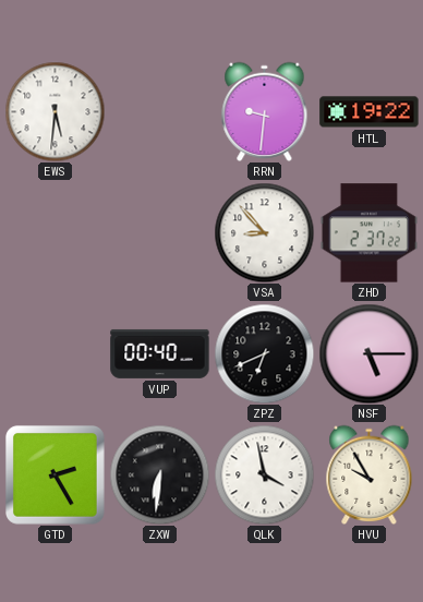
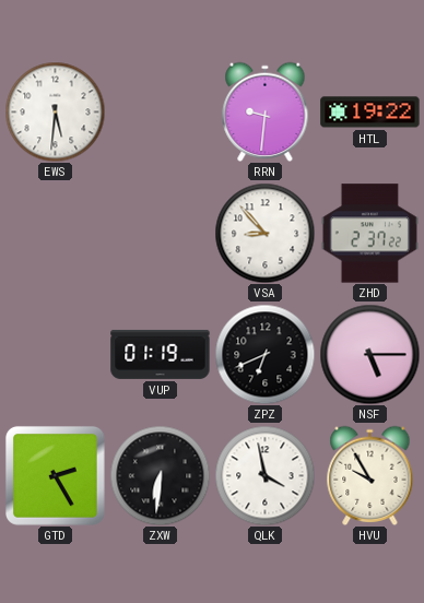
VUP: 00:40 -> 01:19
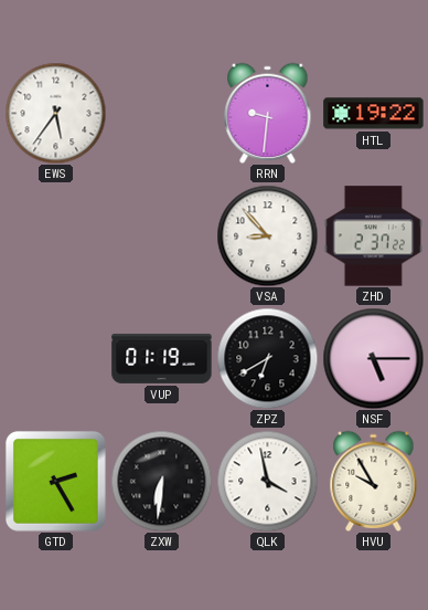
EWS: 5:31 -> 5:36
ZPZ: 6:41 -> 6:40
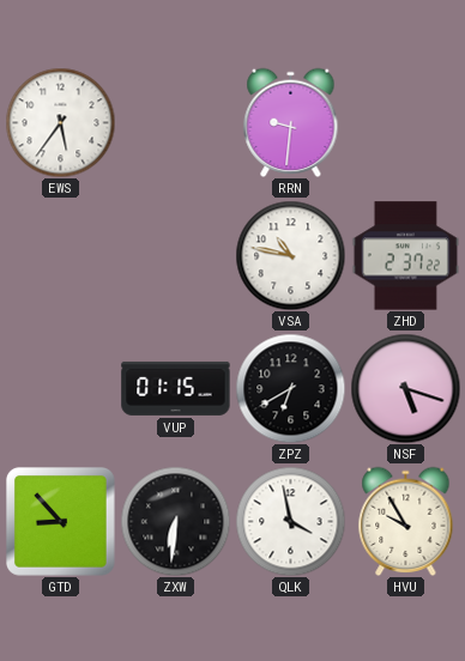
HTL: 19:22 -> none
VSA: 8:53 -> 10:47
VUP: 01:19 -> 01:15
NSF: 5:15 -> 5:18
GTD: 2:25 -> 8:53
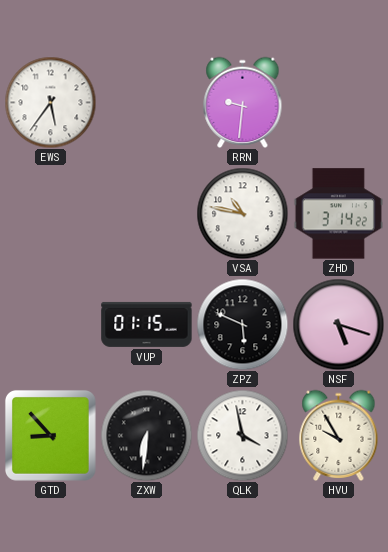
ZHD: 2:37 -> 3:14
ZPZ: 6:40 -> 5:49
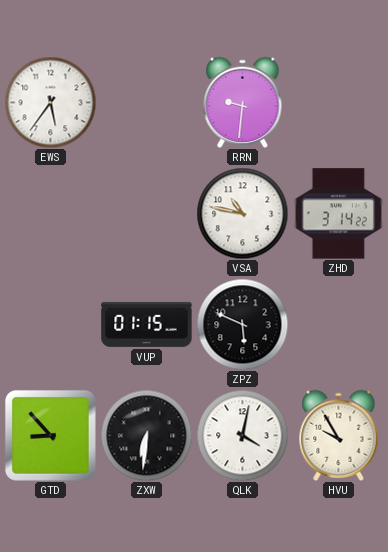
NSF: 5:18 -> none
QLK: 3:58 -> 4:02
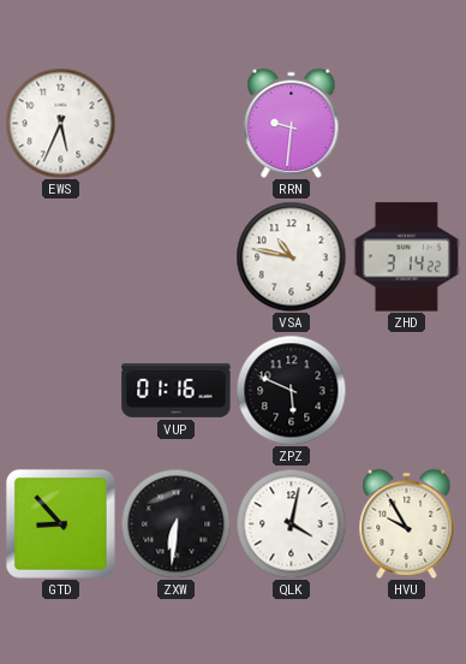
EWS: 5:36 -> 5:34
VUP: 01:15 -> 01:16
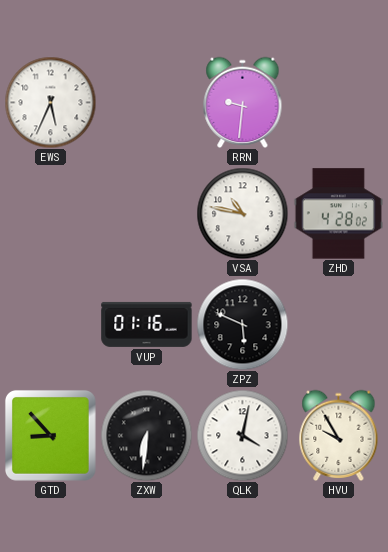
ZHD: 3:14 -> 4:28
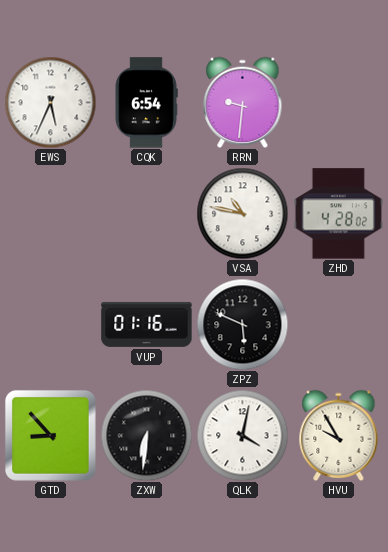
CQK: none -> 6:54
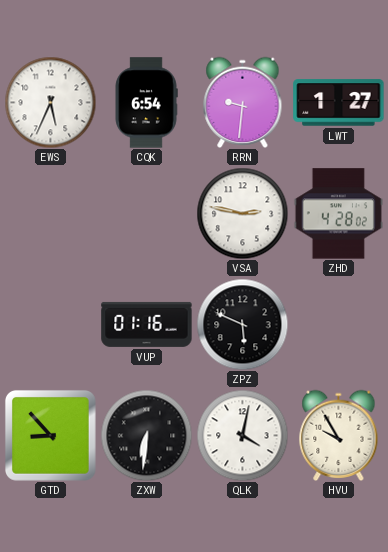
LWT: none -> 1:27
VSA: 10:47 -> 2:47
